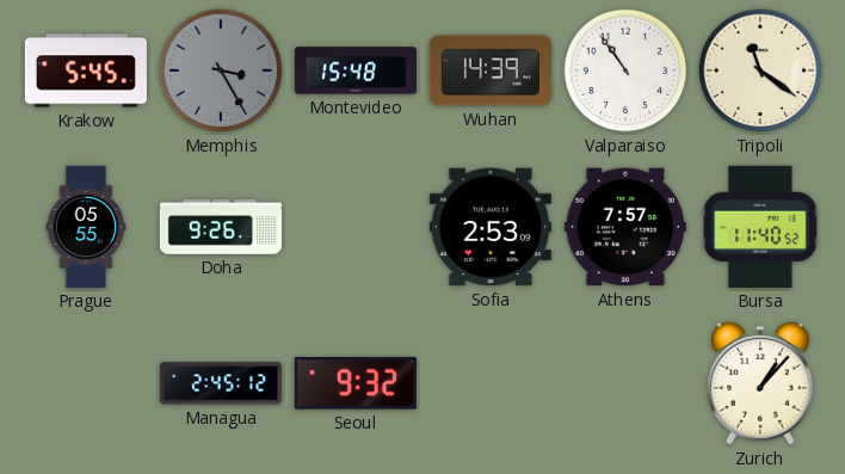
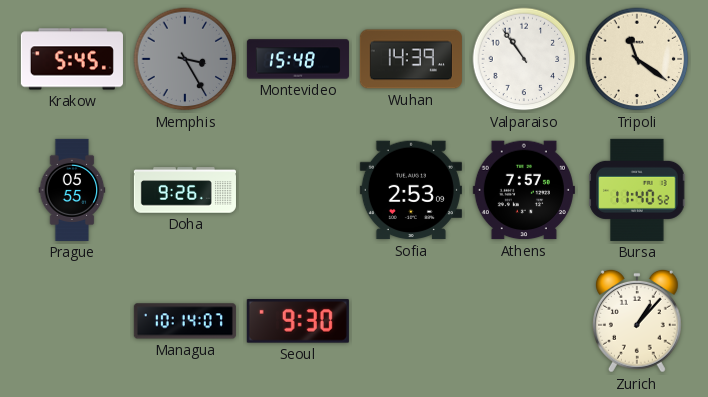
Managua: 2:45 -> 10:14
Seoul: 9:32 -> 9:30
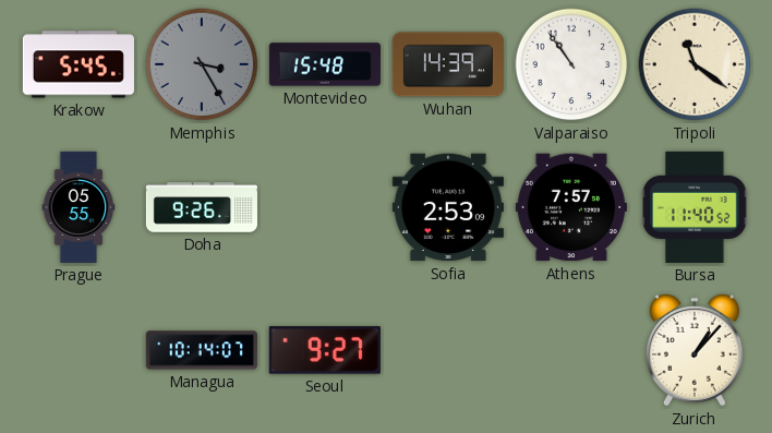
Seoul: 9:30 -> 9:27
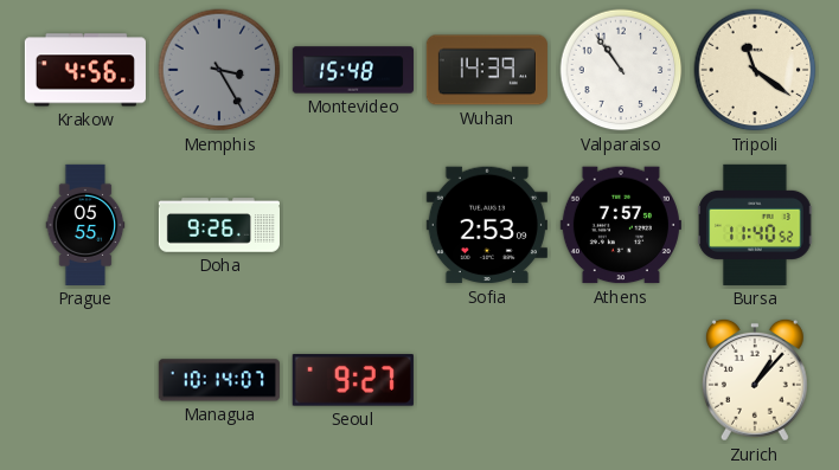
Krakow: 5:45 -> 4:56
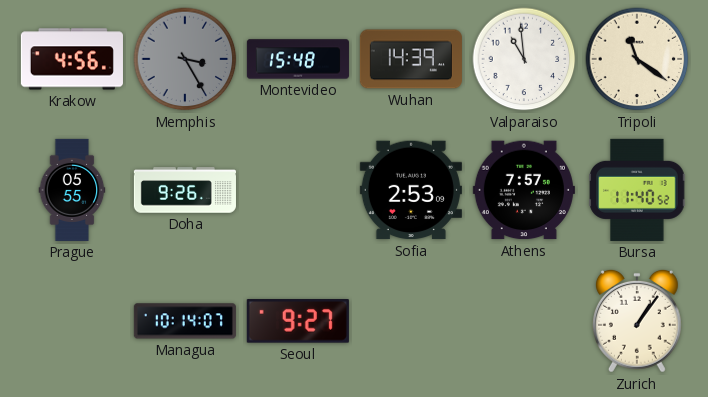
Valparaiso: 10:54 -> 10:59
Zurich: 1:07 -> 1:06
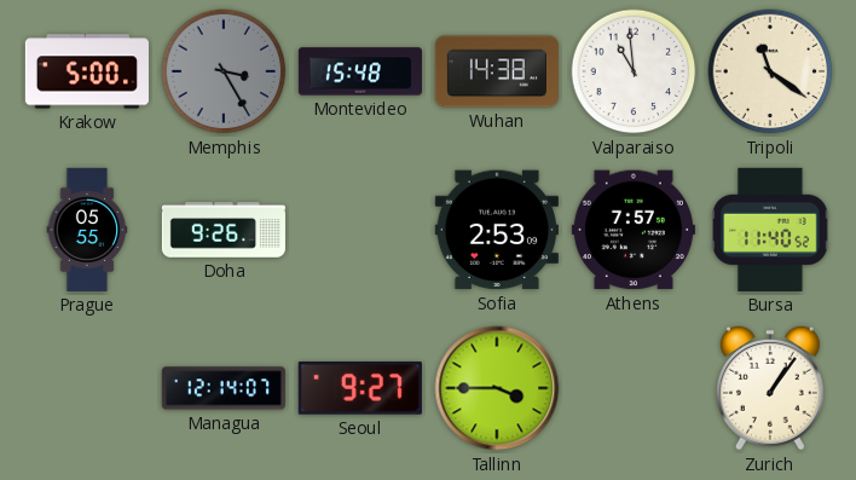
Krakow: 4:56 -> 5:00
Wuhan: 14:39 -> 14:38
Managua: 10:14 -> 12:14
Tallinn: none -> 3:45
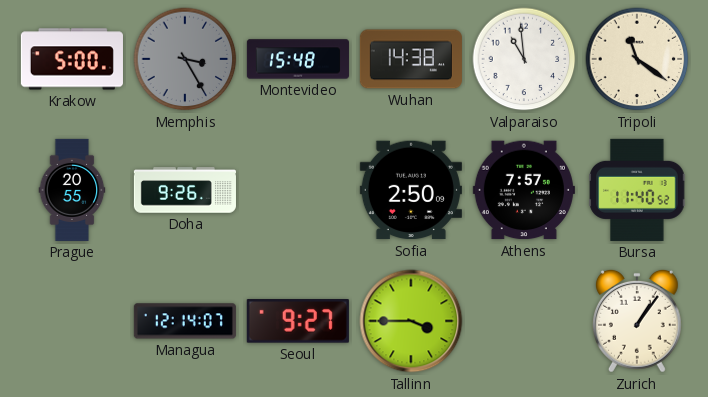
Prague: 05:55 -> 20:55
Sofia: 2:53 -> 2:50
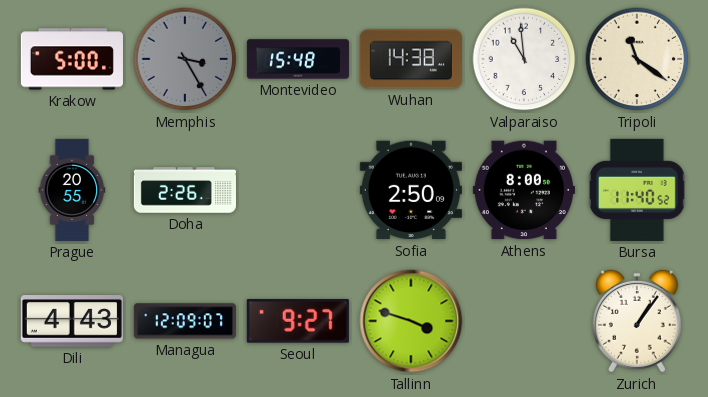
Doha: 9:26 -> 2:26
Athens: 7:57 -> 8:00
Dili: none -> 4:43
Managua: 12:14 -> 12:09
Tallinn: 3:45 -> 3:48
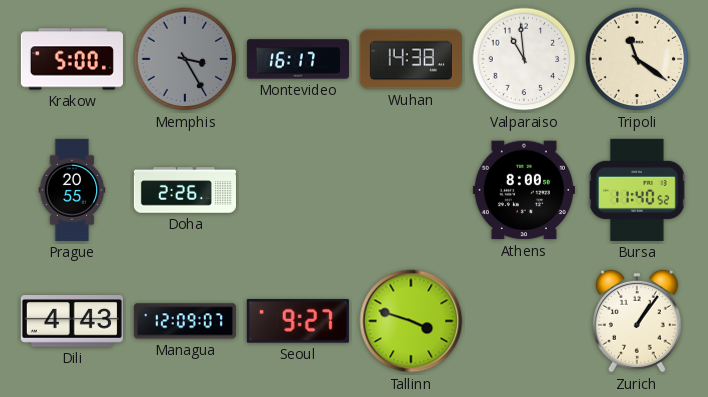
Montevideo: 15:48 -> 16:17
Sofia: 2:50 -> none
